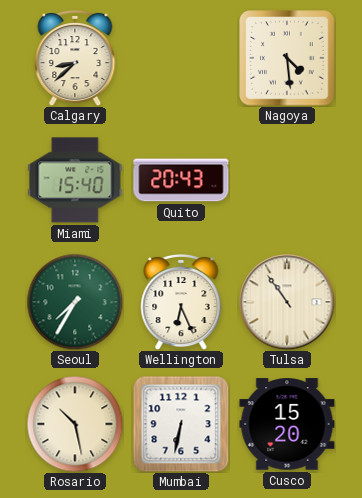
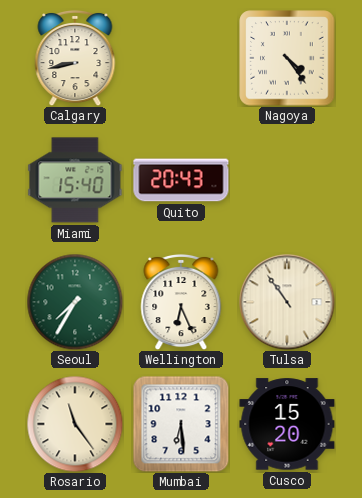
Calgary: 8:38 -> 8:43
Nagoya: 4:29 -> 4:24
Rosario: 10:28 -> 11:24
Mumbai: 6:32 -> 6:29
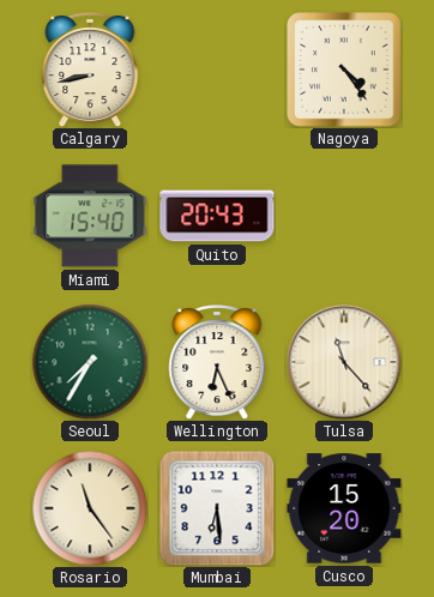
Tulsa: 10:54 -> 11:23
